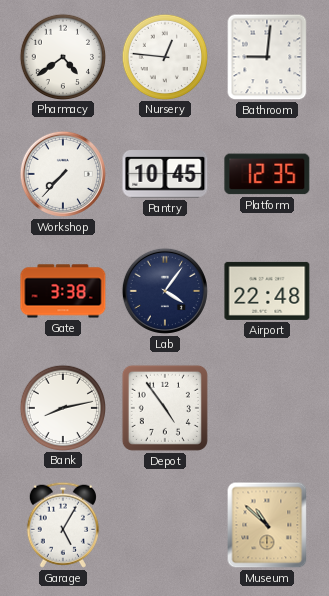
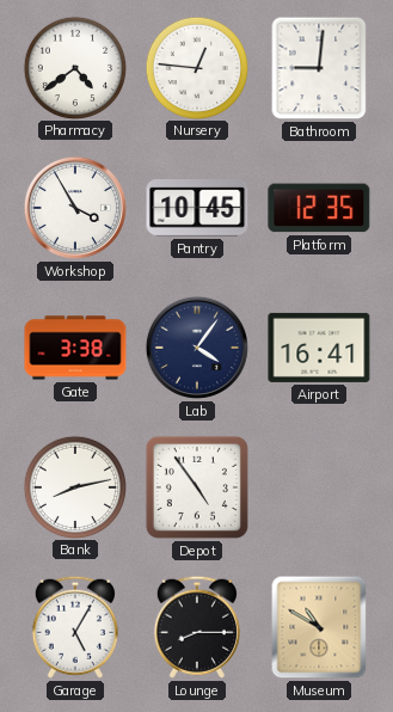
Workshop: 7:37 -> 3:55
Airport: 22:48 -> 16:41
Lounge: none -> 8:15
Museum: 10:52 -> 10:50
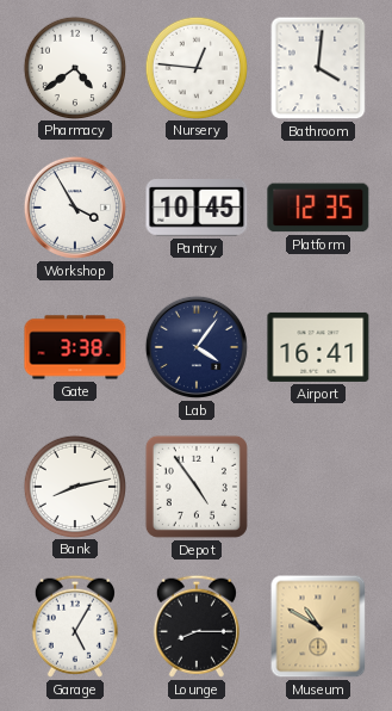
Bathroom: 9:01 -> 4:01
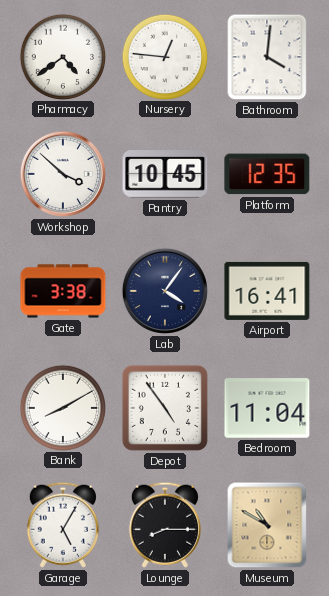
Workshop: 3:55 -> 3:52
Bank: 8:13 -> 8:10
Bedroom: none -> 11:04
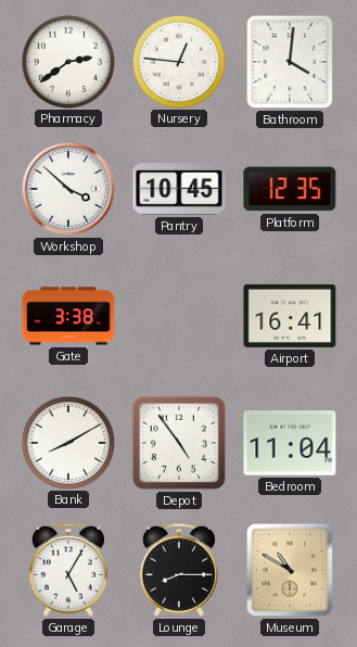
Pharmacy: 4:39 -> 2:39
Lab: 4:06 -> none
